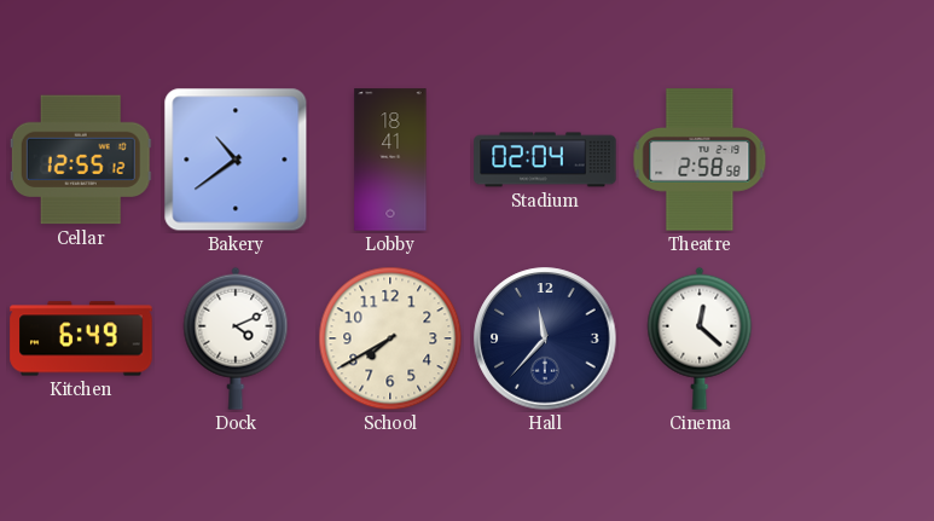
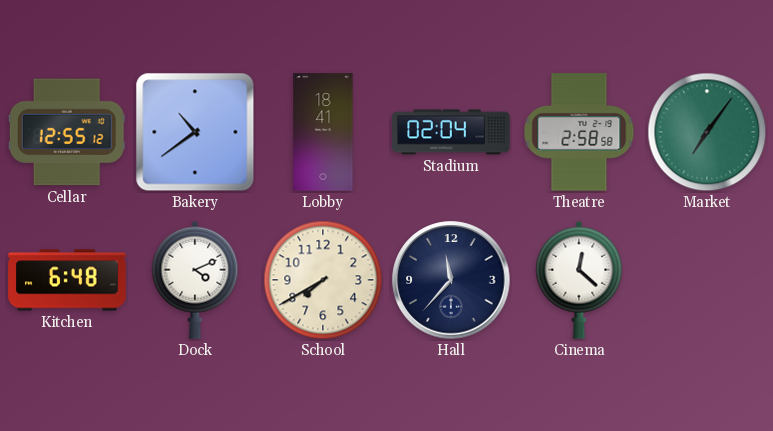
Market: none -> 7:06
Kitchen: 6:49 -> 6:48
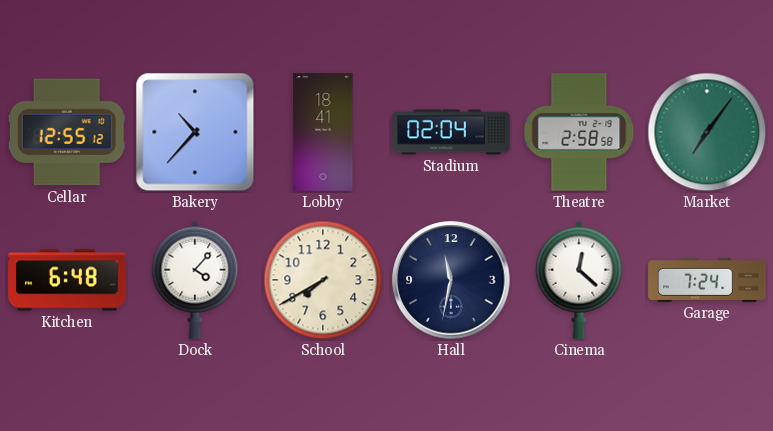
Bakery: 10:39 -> 10:37
Dock: 4:11 -> 4:07
Hall: 11:37 -> 11:32
Garage: none -> 7:24
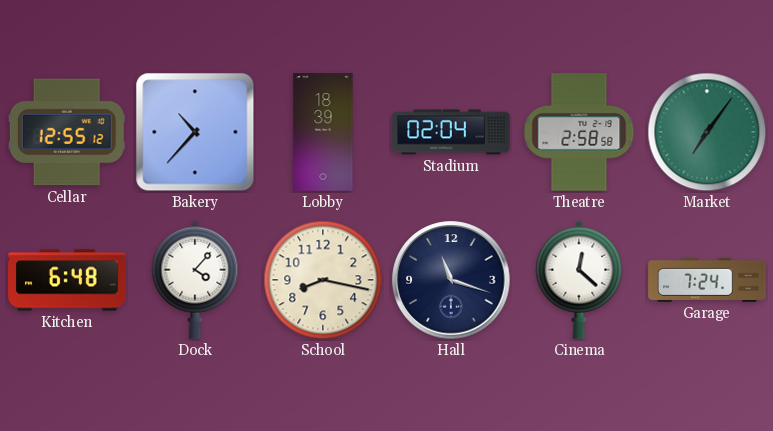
Lobby: 18:41 -> 18:39
School: 7:40 -> 8:17
Hall: 11:32 -> 11:18
